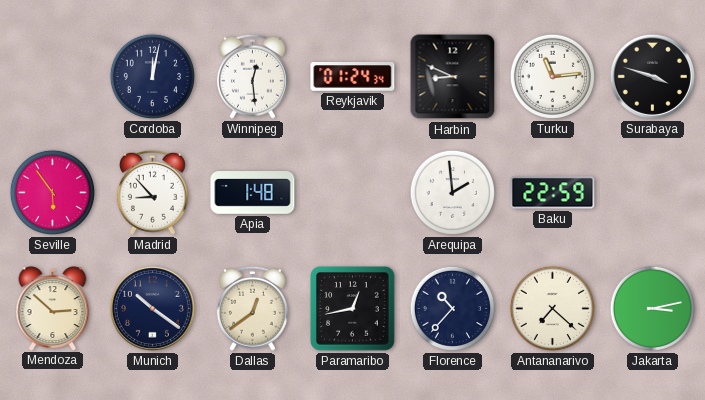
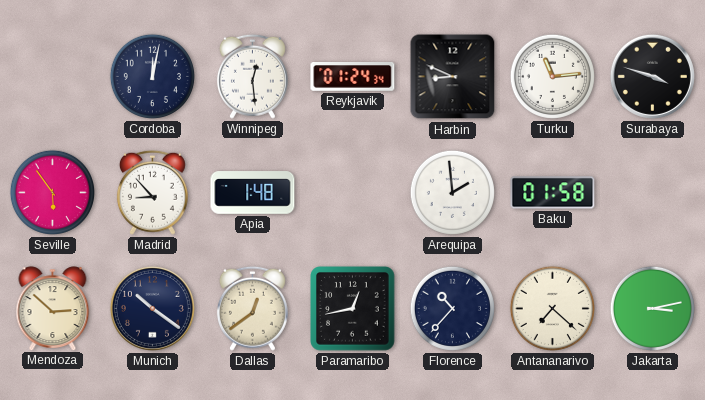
Baku: 22:59 -> 01:58
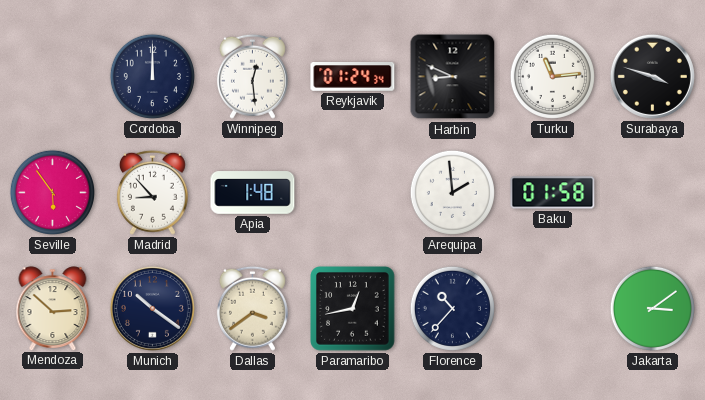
Cordoba: 12:02 -> 12:00
Dallas: 12:39 -> 3:39
Antananarivo: 7:22 -> none
Jakarta: 3:13 -> 3:09
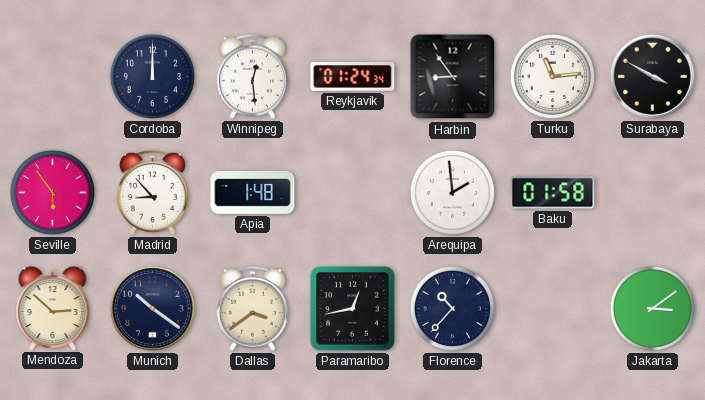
Harbin: 8:49 -> 8:54
Surabaya: 3:48 -> 3:50
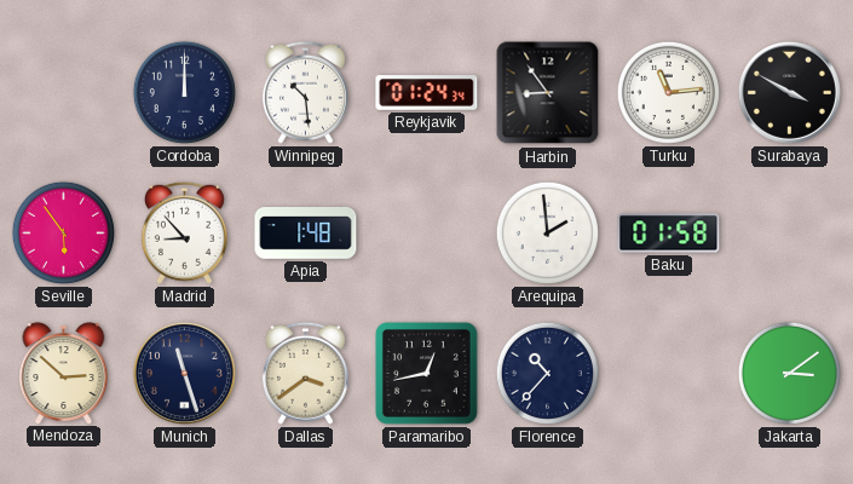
Winnipeg: 12:29 -> 10:29
Munich: 10:21 -> 11:27
